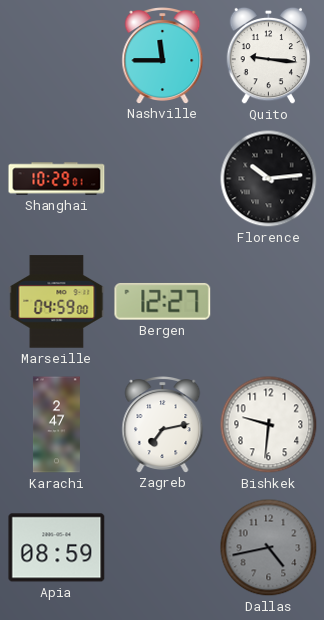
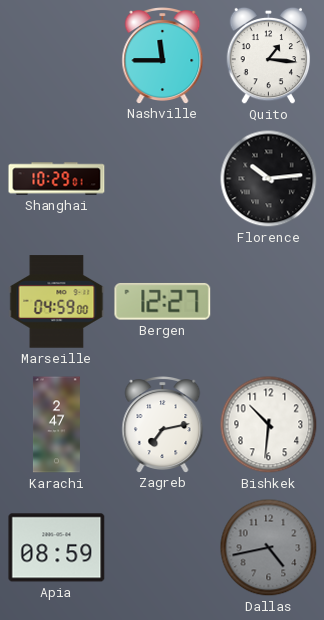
Quito: 9:16 -> 1:16
Bishkek: 9:31 -> 10:31
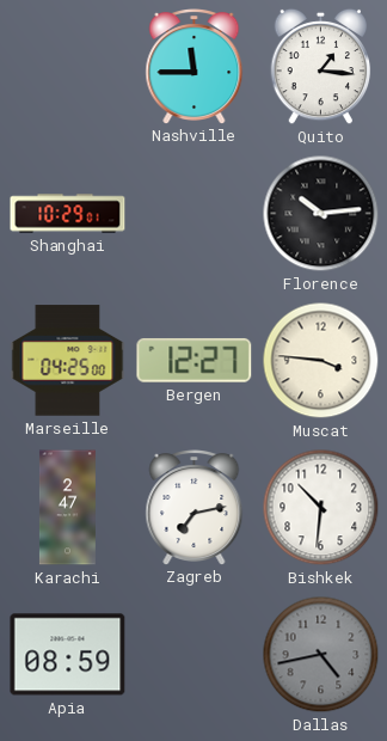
Marseille: 04:59 -> 04:25
Muscat: none -> 3:46
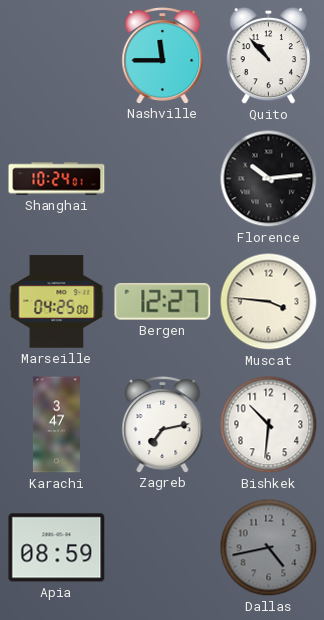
Quito: 1:16 -> 10:53
Shanghai: 10:29 -> 10:24
Karachi: 2:47 -> 3:47
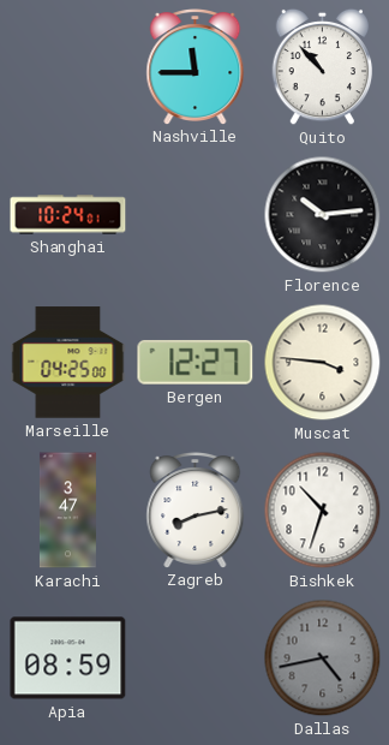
Zagreb: 7:13 -> 8:13
Bishkek: 10:31 -> 10:33
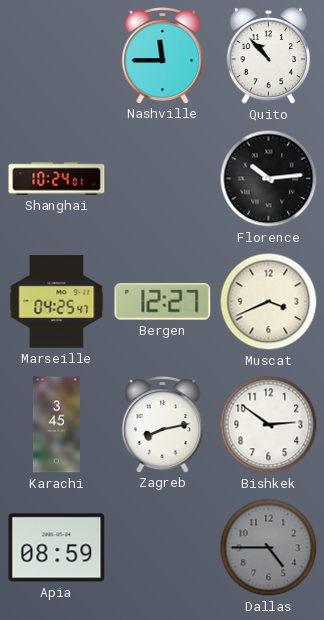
Marseille: 04:25:00 -> 04:25:47
Muscat: 3:46 -> 3:41
Karachi: 3:47 -> 3:45
Bishkek: 10:33 -> 2:51
Dallas: 4:43 -> 4:45
